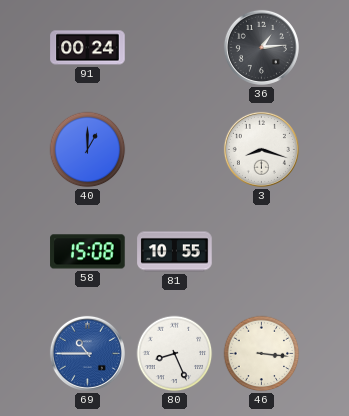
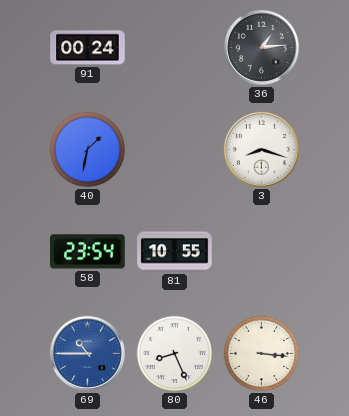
40: 1:00 -> 1:32
58: 15:08 -> 23:54
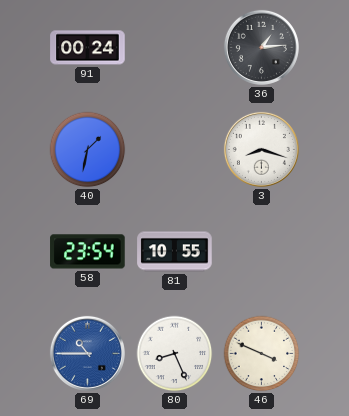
46: 3:16 -> 3:49
